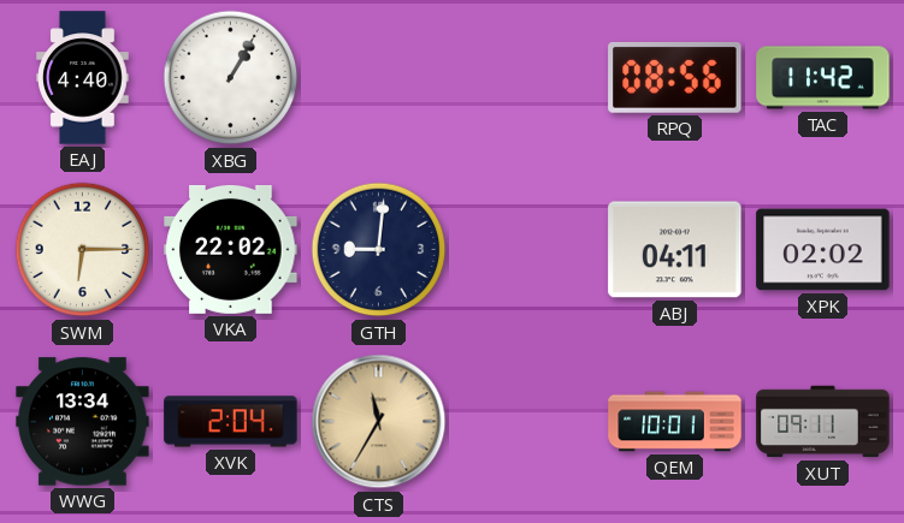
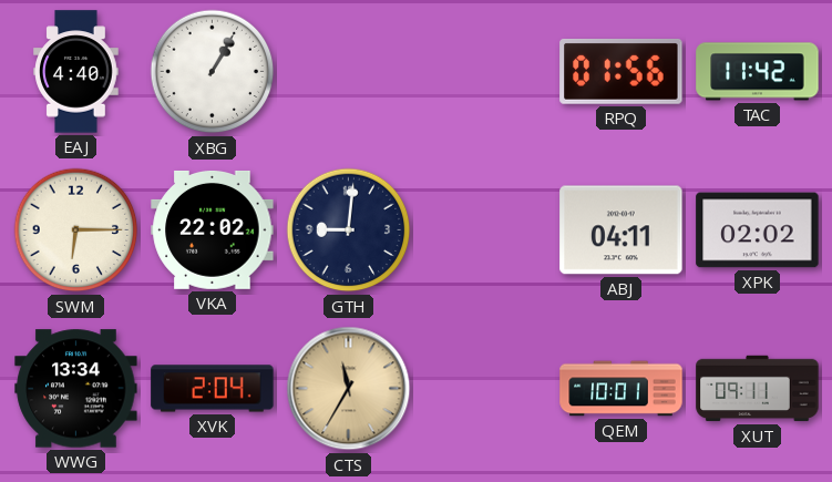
RPQ: 08:56 -> 01:56
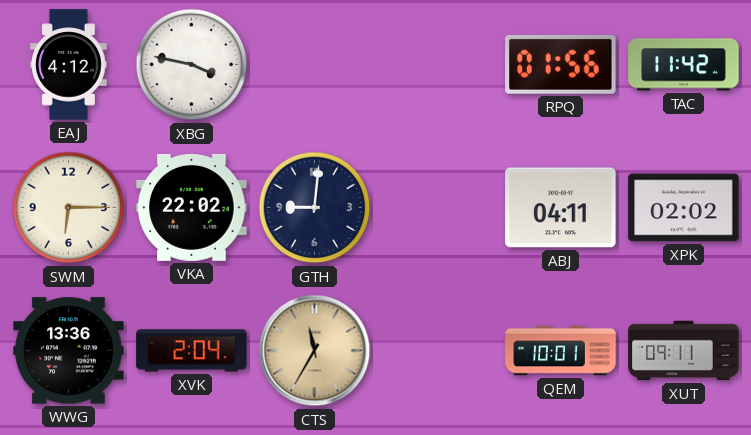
EAJ: 4:40 -> 4:12
XBG: 1:05 -> 3:47
WWG: 13:34 -> 13:36
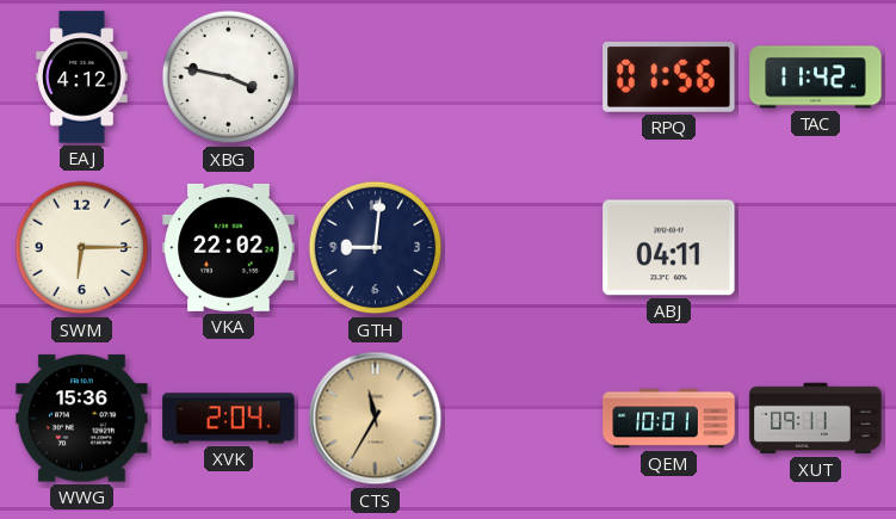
XPK: 02:02 -> none
WWG: 13:36 -> 15:36
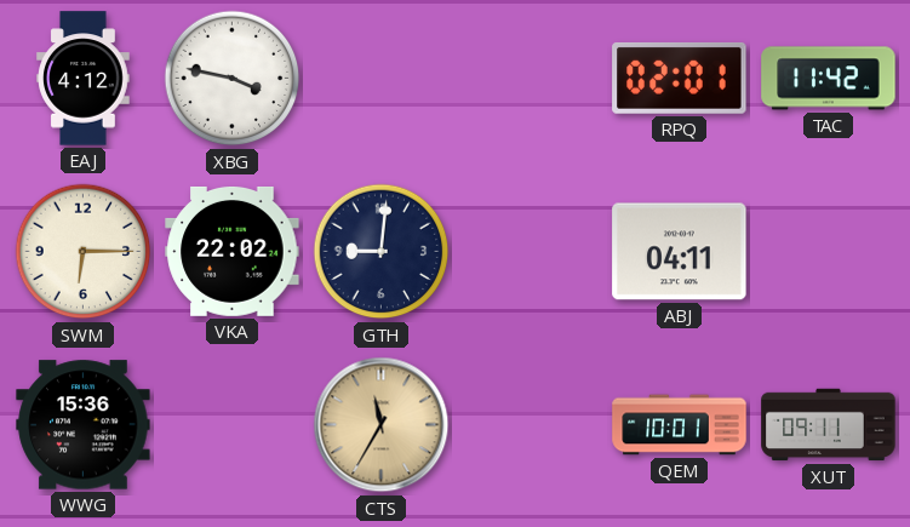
RPQ: 01:56 -> 02:01
XVK: 2:04 -> none
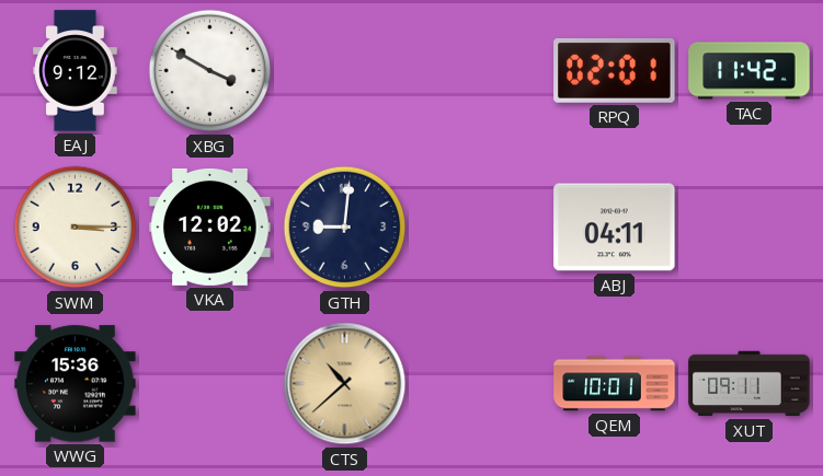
EAJ: 4:12 -> 9:12
XBG: 3:47 -> 3:50
SWM: 6:15 -> 3:15
VKA: 22:02 -> 12:02
CTS: 11:35 -> 10:38
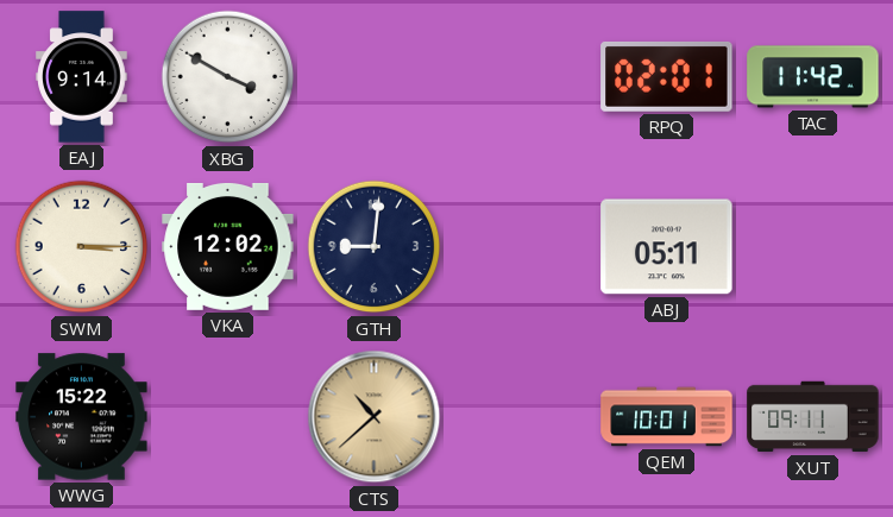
EAJ: 9:12 -> 9:14
ABJ: 04:11 -> 05:11
WWG: 15:36 -> 15:22
